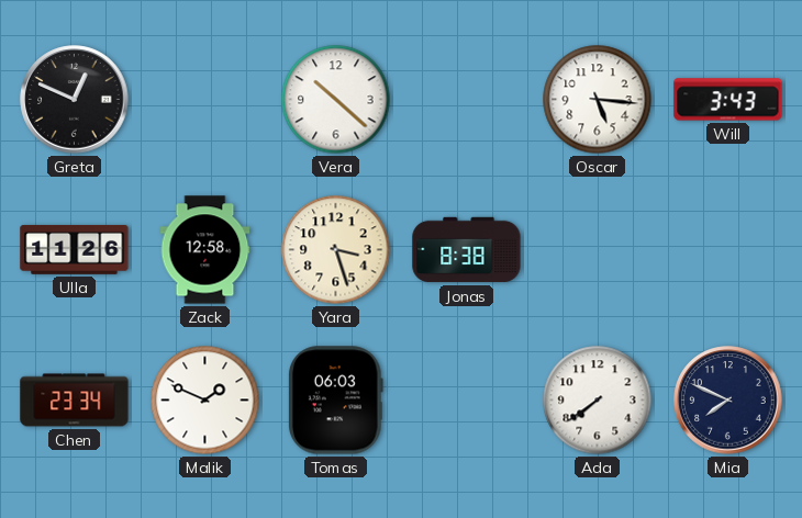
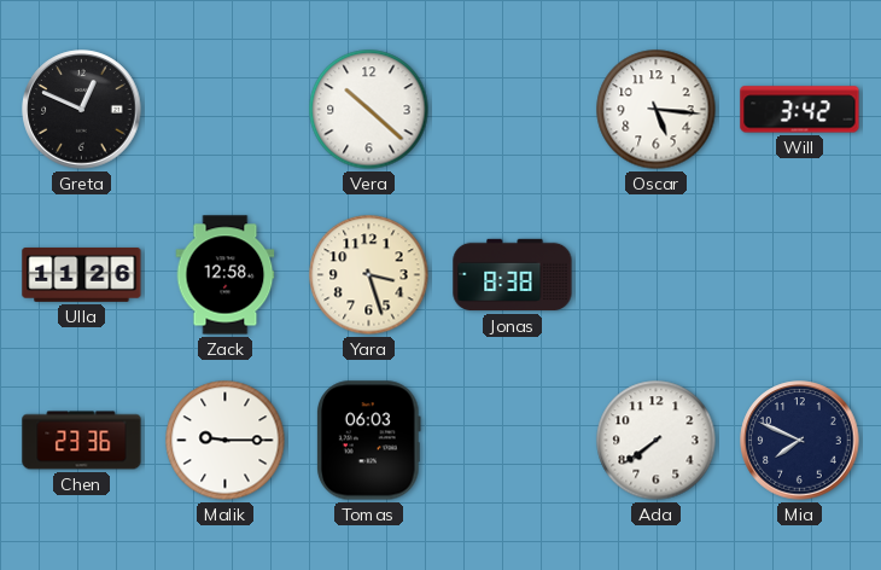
Will: 3:43 -> 3:42
Chen: 23:34 -> 23:36
Malik: 1:49 -> 9:15
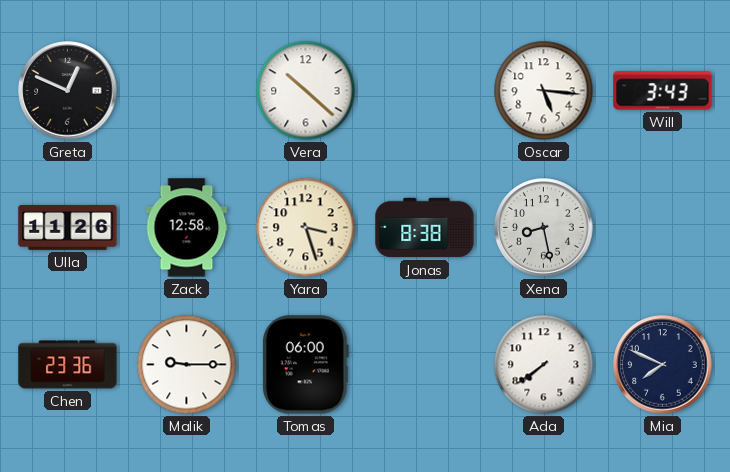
Will: 3:42 -> 3:43
Xena: none -> 8:28
Tomas: 06:03 -> 06:00
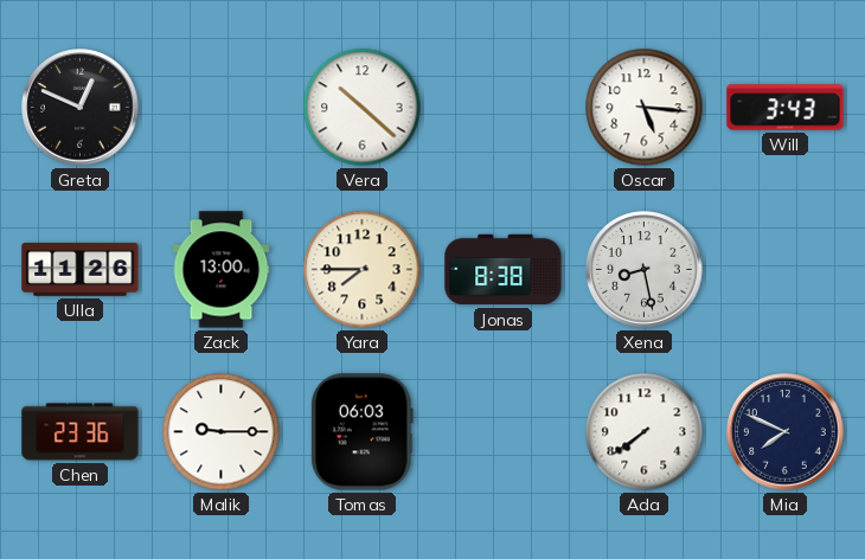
Zack: 12:58 -> 13:00
Yara: 3:27 -> 7:45
Tomas: 06:00 -> 06:03
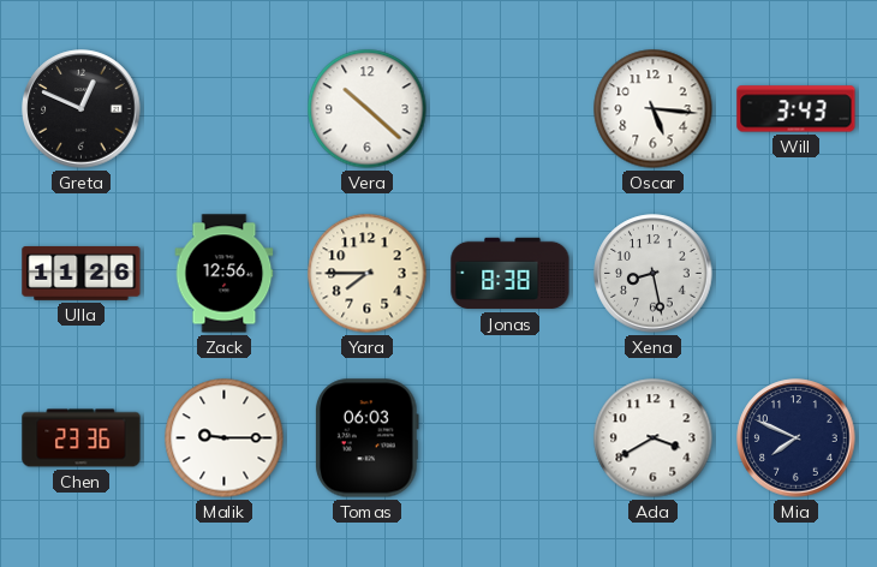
Zack: 13:00 -> 12:56
Ada: 7:39 -> 3:40
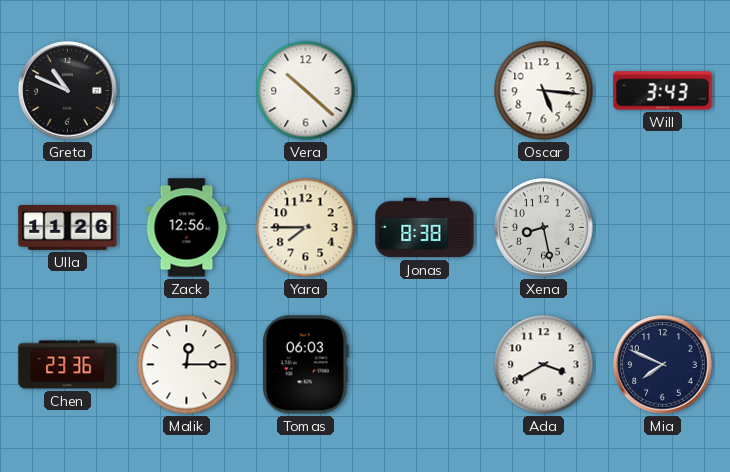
Greta: 12:49 -> 10:49
Malik: 9:15 -> 12:15
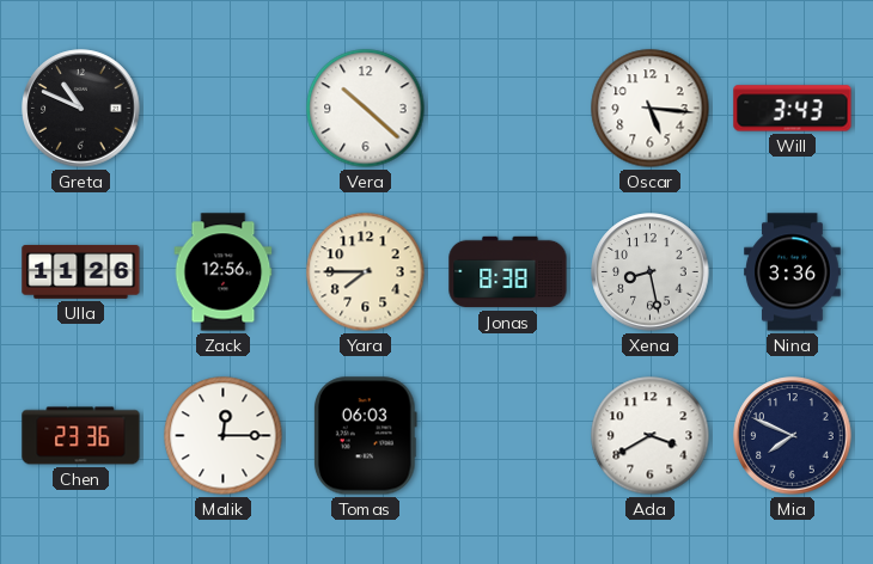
Nina: none -> 3:36
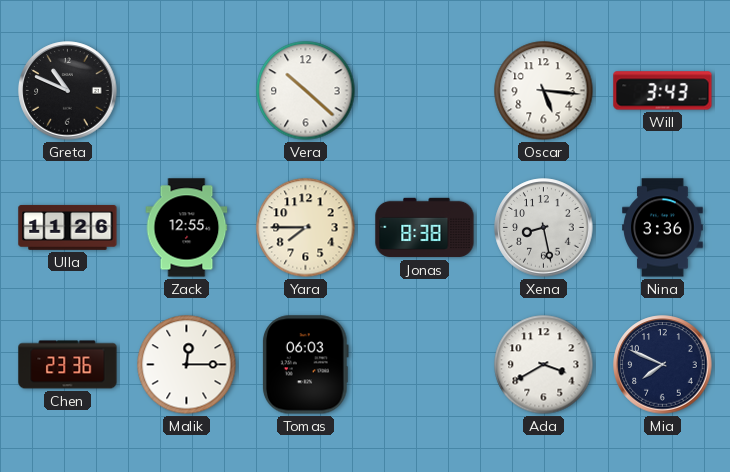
Zack: 12:56 -> 12:55
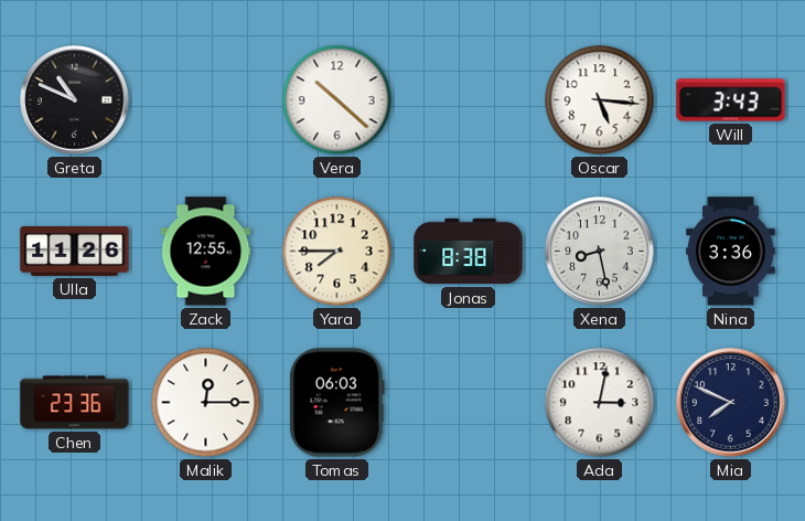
Ada: 3:40 -> 3:02
